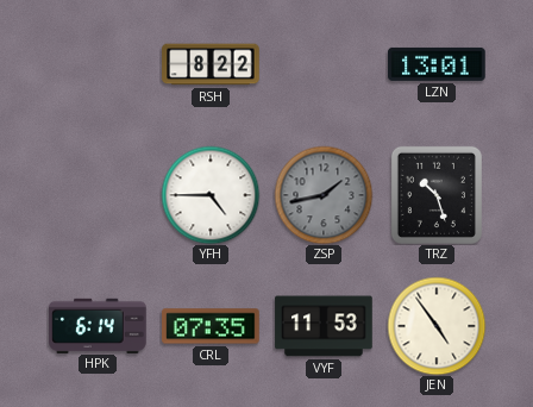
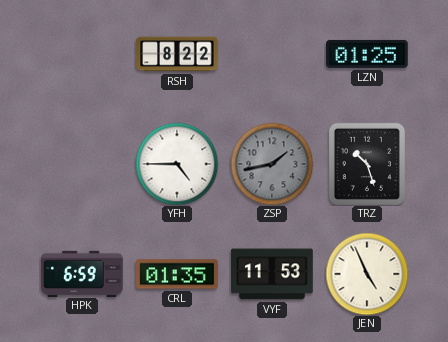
LZN: 13:01 -> 01:25
HPK: 6:14 -> 6:59
CRL: 07:35 -> 01:35
JEN: 4:54 -> 4:56
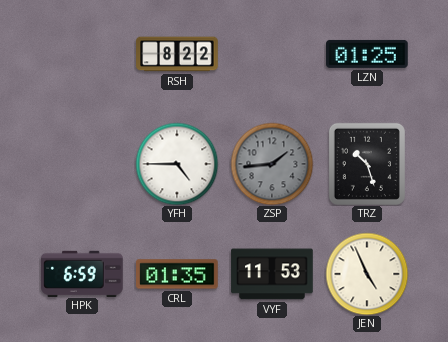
ZSP: 1:43 -> 1:44
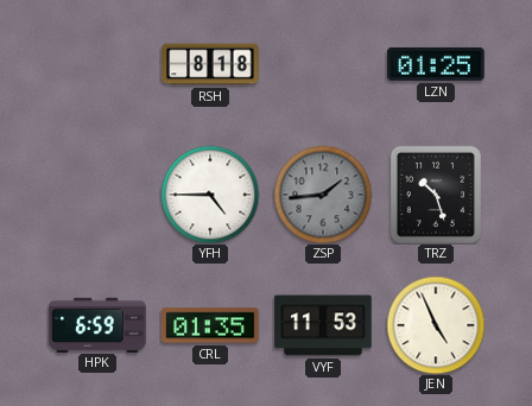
RSH: 8:22 -> 8:18
